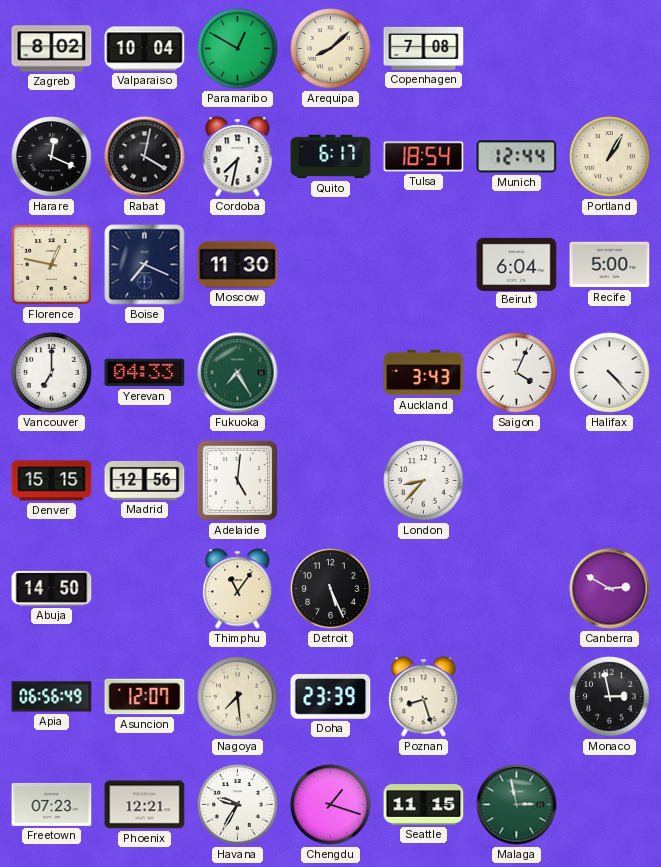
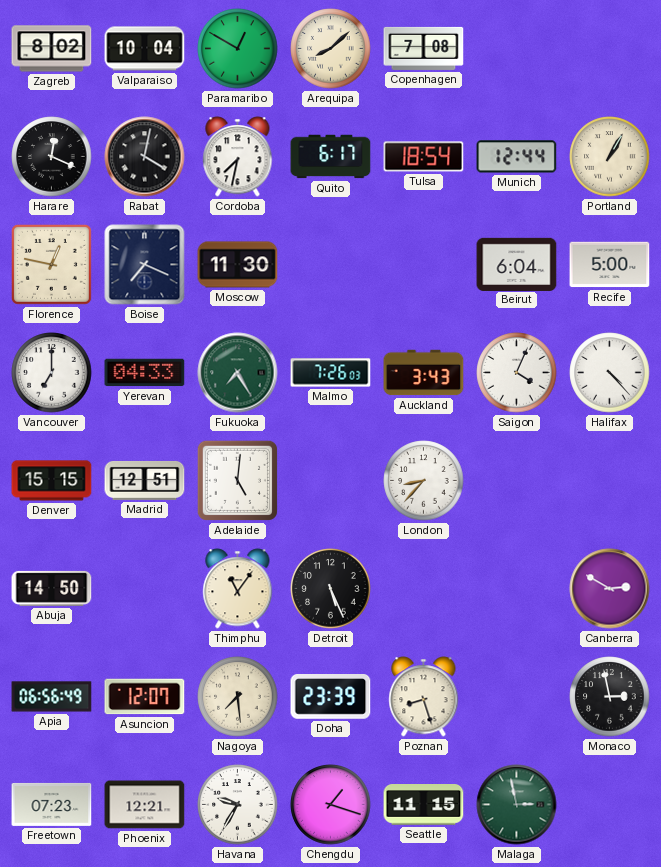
Malmo: none -> 7:26
Madrid: 12:56 -> 12:51
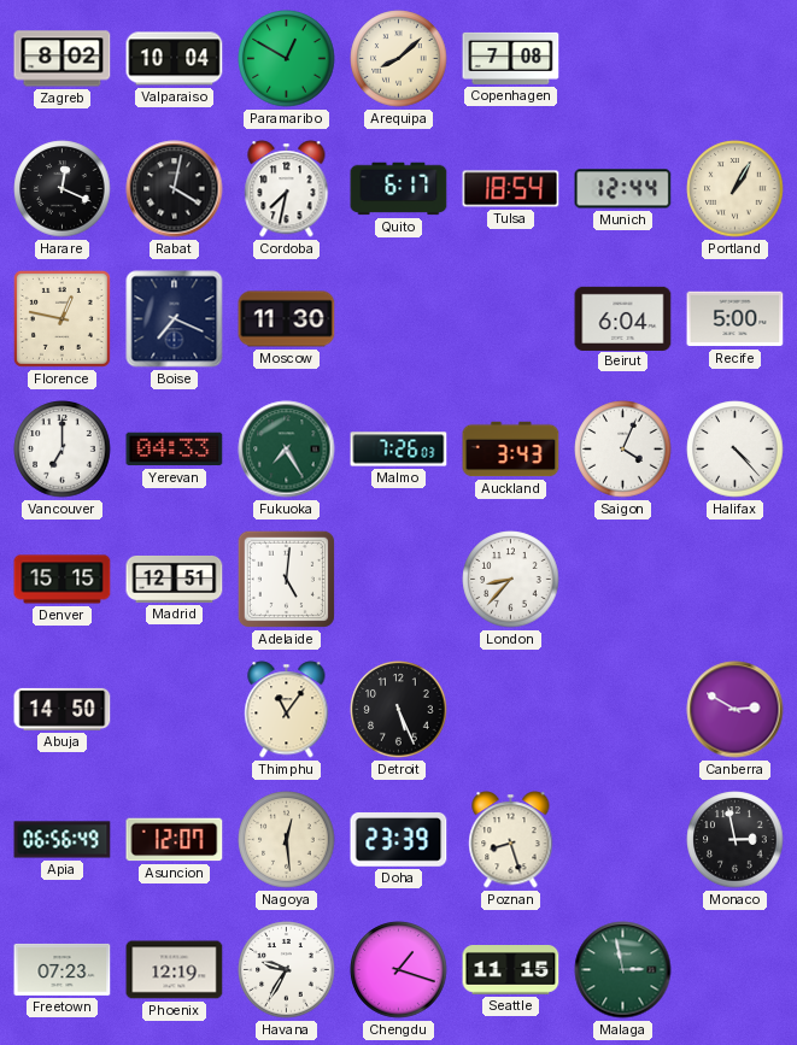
Nagoya: 7:29 -> 12:29
Phoenix: 12:21 -> 12:19
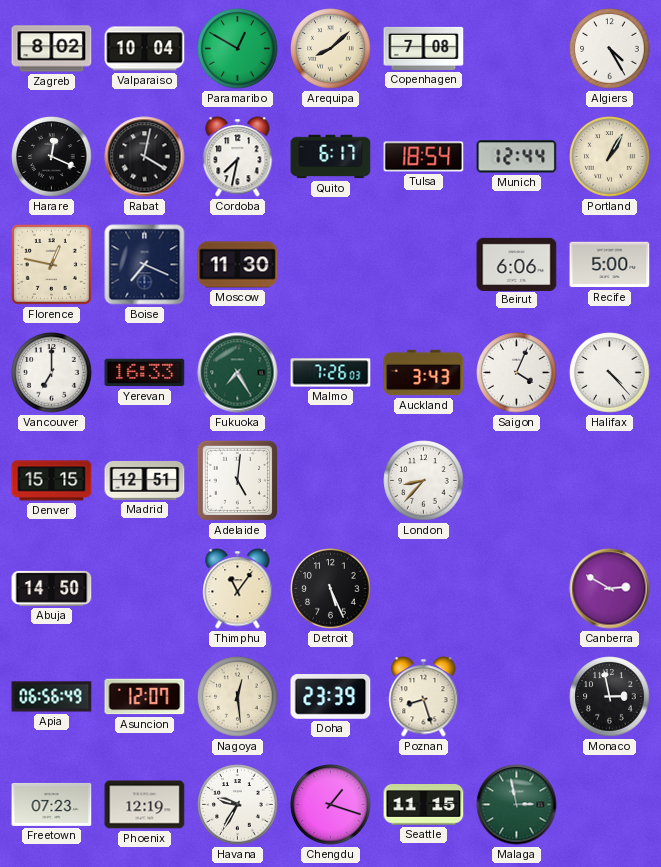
Algiers: none -> 4:25
Beirut: 6:04 -> 6:06
Yerevan: 04:33 -> 16:33
